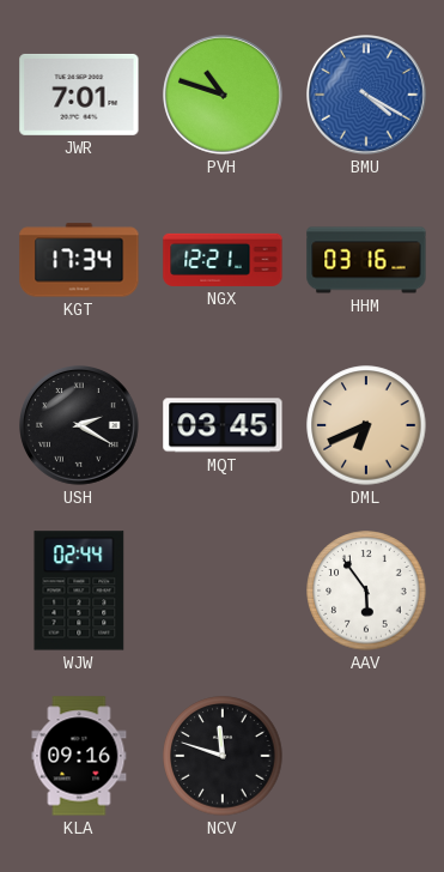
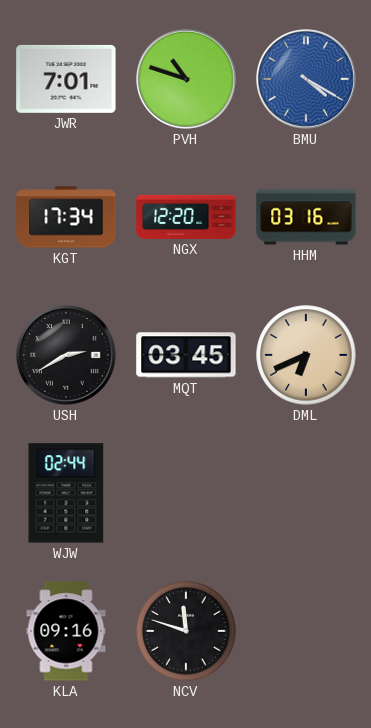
NGX: 12:21 -> 12:20
USH: 2:20 -> 2:40
AAV: 5:54 -> none
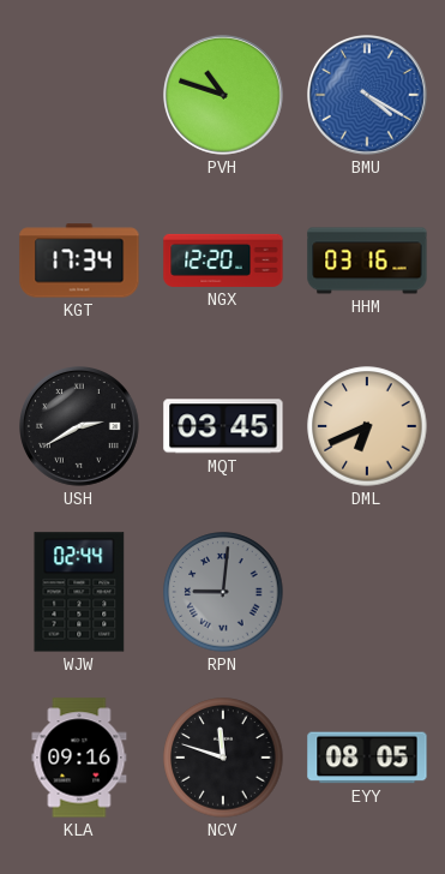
JWR: 7:01 -> none
RPN: none -> 9:01
EYY: none -> 08:05
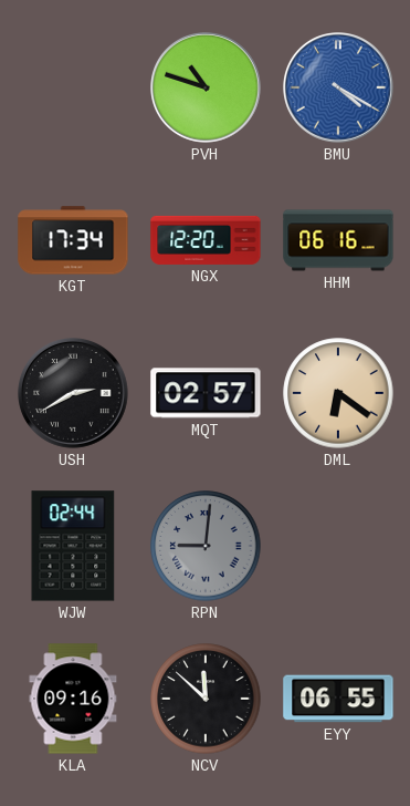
HHM: 03:16 -> 06:16
MQT: 03:45 -> 02:57
DML: 6:41 -> 6:21
NCV: 11:48 -> 11:52
EYY: 08:05 -> 06:55
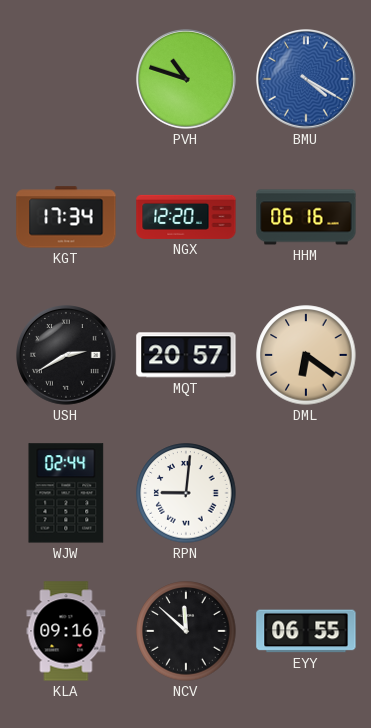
MQT: 02:57 -> 20:57
RPN dial: grey -> white
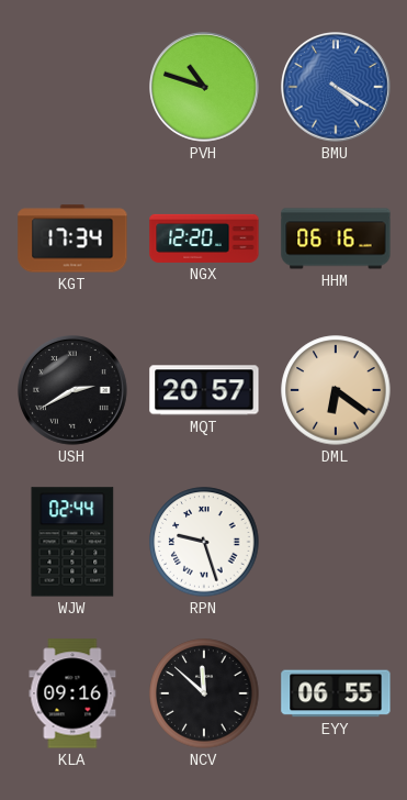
RPN: 9:01 -> 9:27
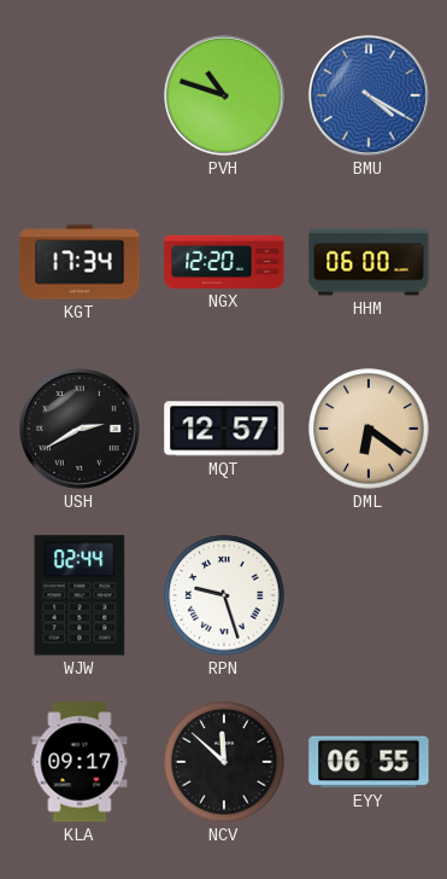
HHM: 06:16 -> 06:00
MQT: 20:57 -> 12:57
KLA: 09:16 -> 09:17
